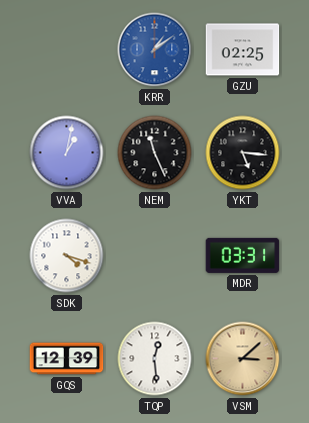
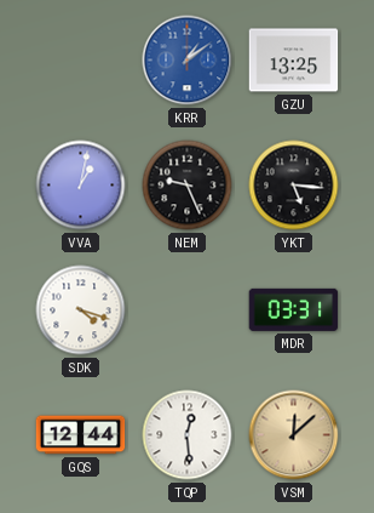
GZU: 02:25 -> 13:25
NEM: 11:26 -> 9:26
GQS: 12:39 -> 12:44
VSM: 3:08 -> 12:08
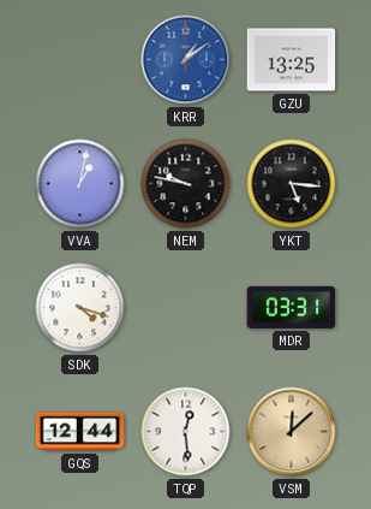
NEM: 9:26 -> 9:47
